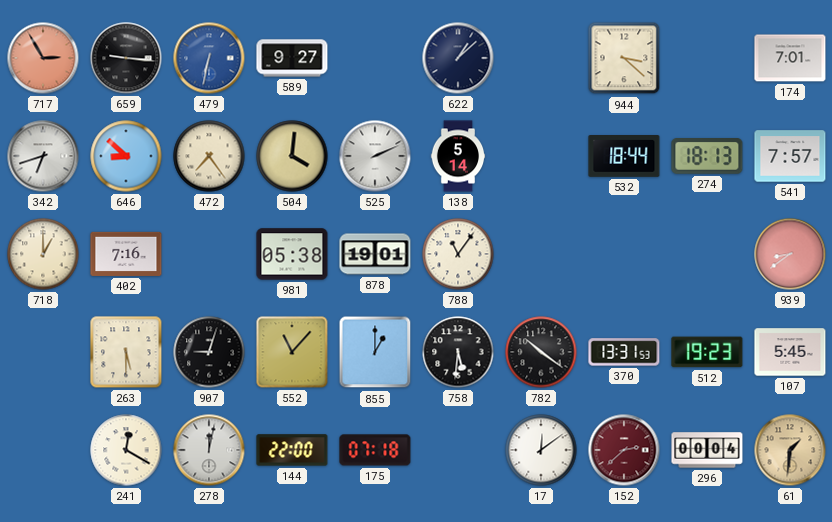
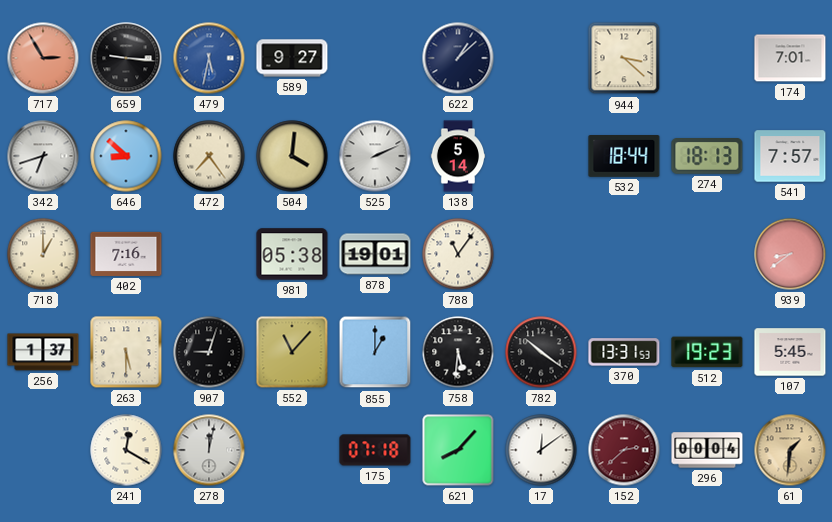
479: 6:32 -> 5:32
256: none -> 1:37
144: 22:00 -> none
621: none -> 8:07
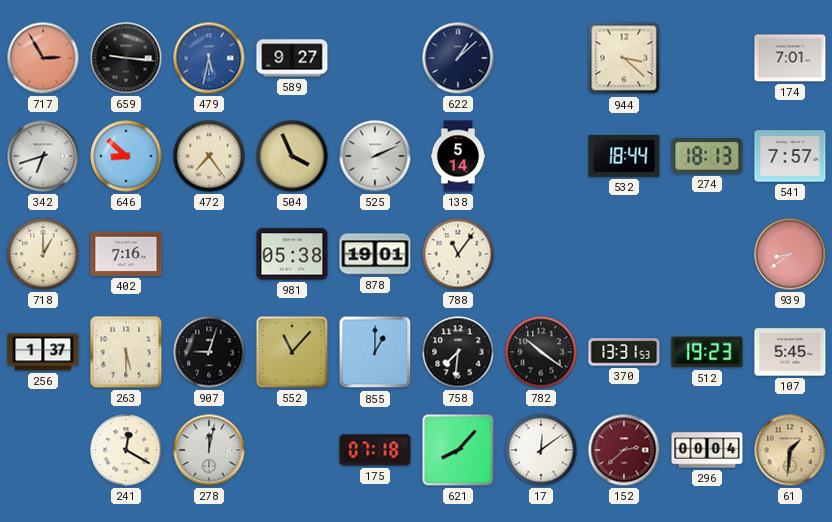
504: 4:01 -> 3:56
758: 5:31 -> 7:31
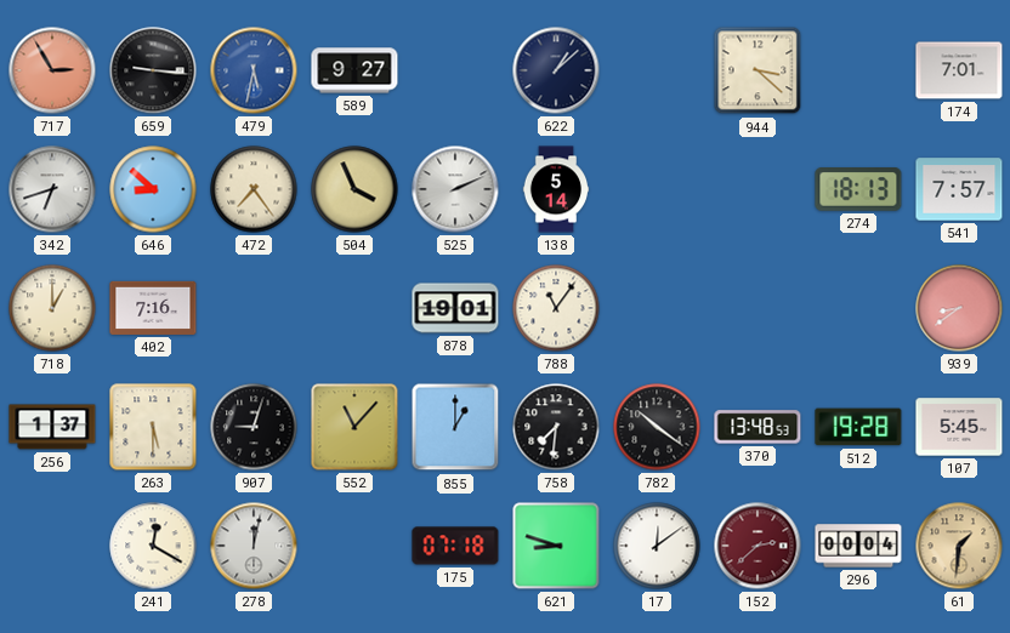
532: 18:44 -> none
981: 05:38 -> none
370: 13:31 -> 13:48
512: 19:23 -> 19:28
621: 8:07 -> 8:48
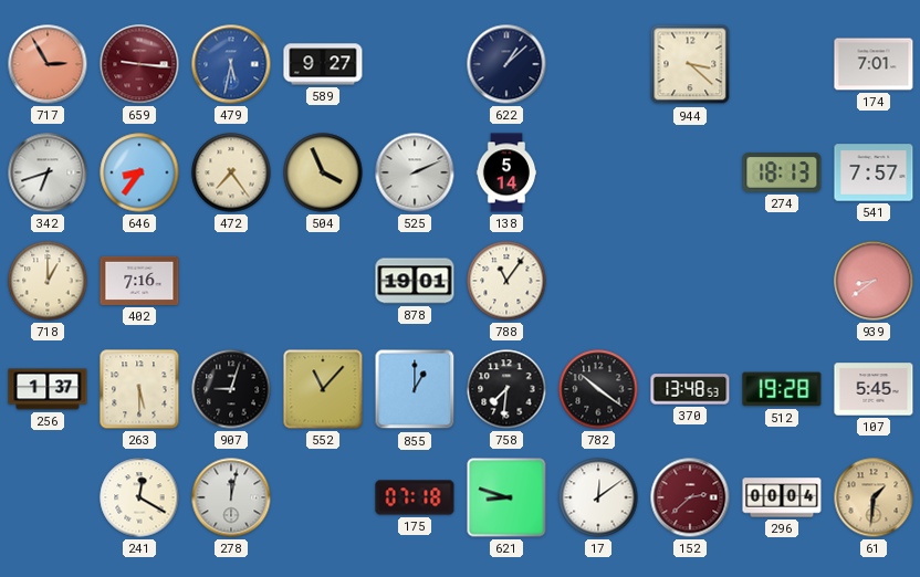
659 dial: black -> burgundy
646: 8:52 -> 8:36
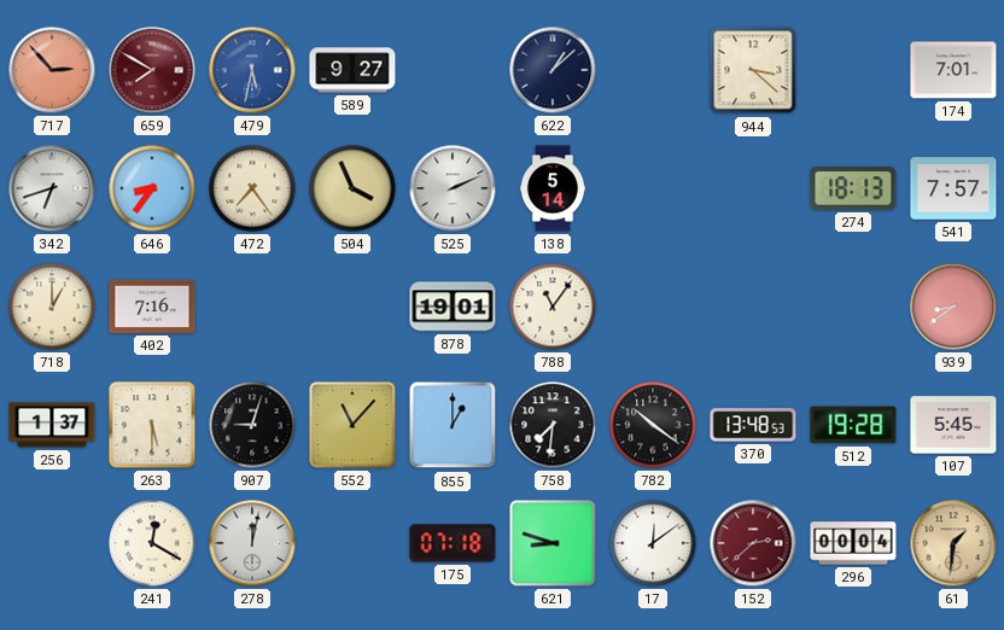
717: 2:55 -> 2:53
659: 9:16 -> 7:50
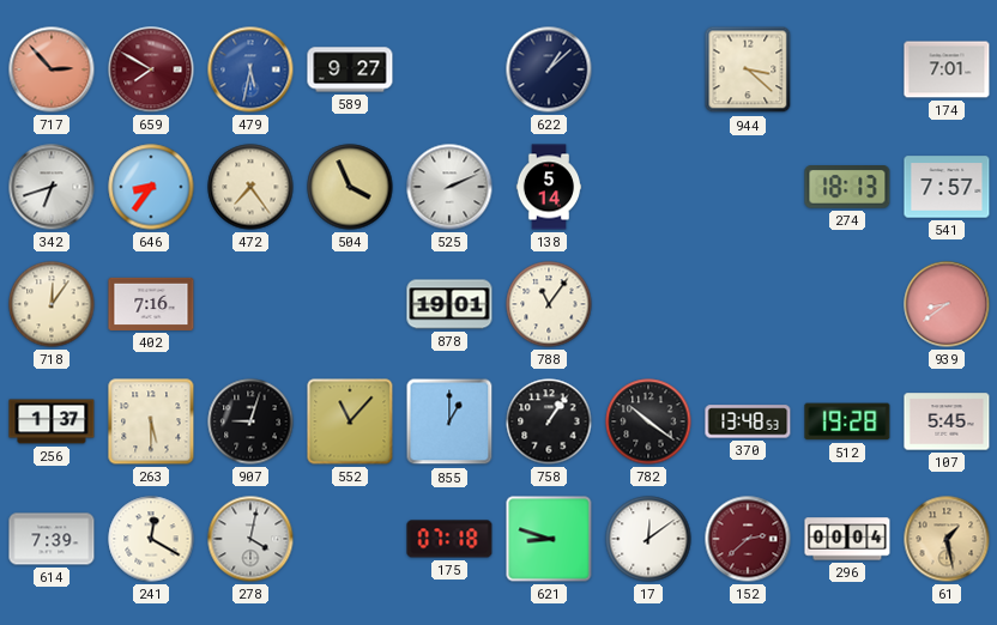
718: 1:00 -> 12:06
758: 7:31 -> 1:06
614: none -> 7:39
278: 12:02 -> 4:02
61: 1:31 -> 1:28
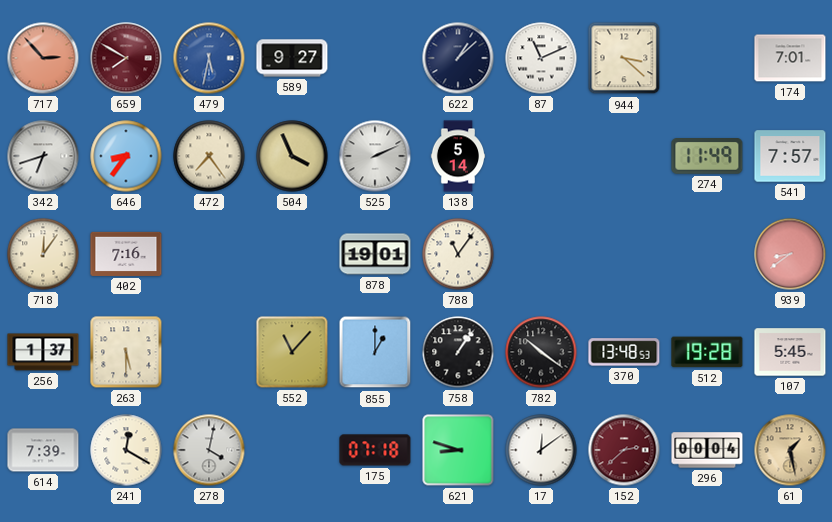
87: none -> 11:11
274: 18:13 -> 11:49
907: 9:03 -> none
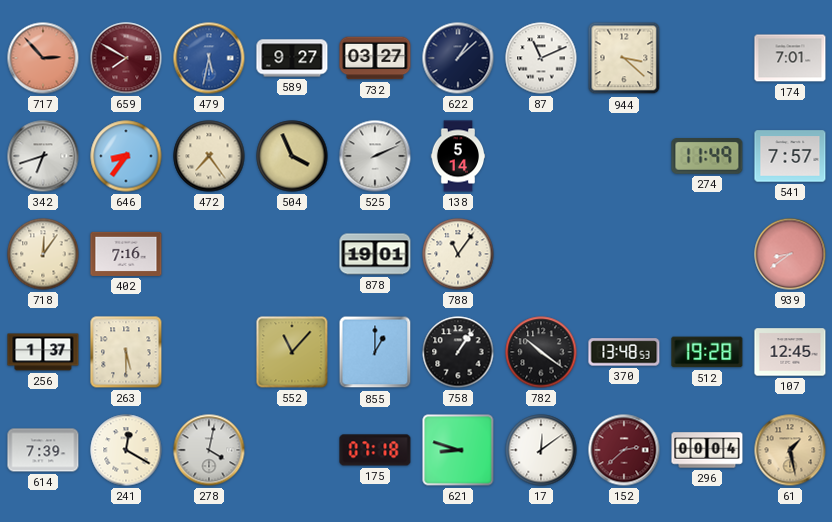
732: none -> 03:27
107: 5:45 -> 12:45
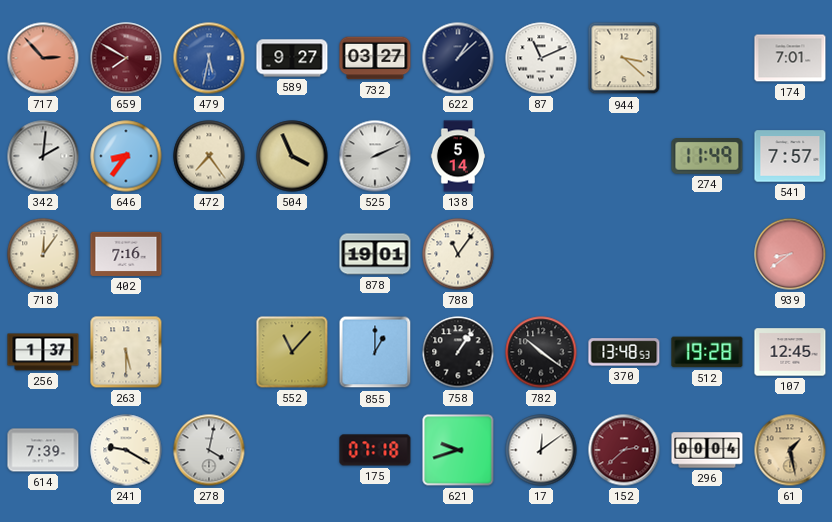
342: 6:42 -> 2:01
241: 12:20 -> 9:20
621: 8:48 -> 9:42
